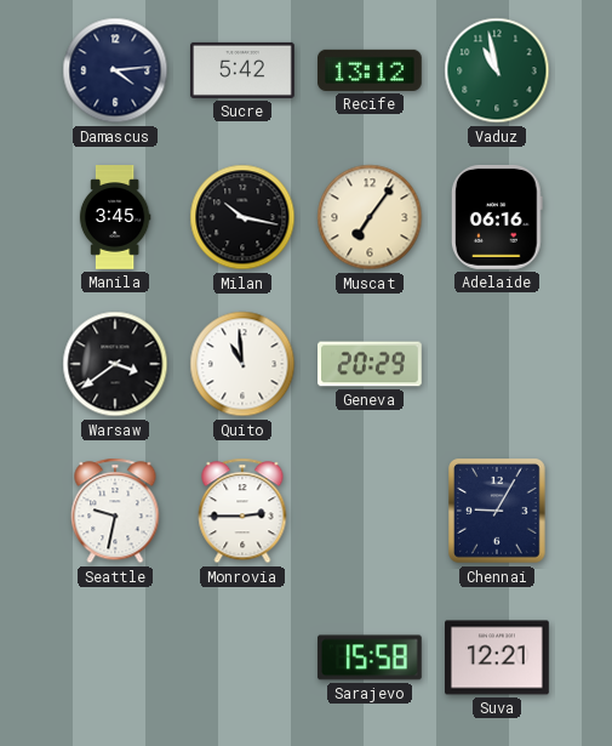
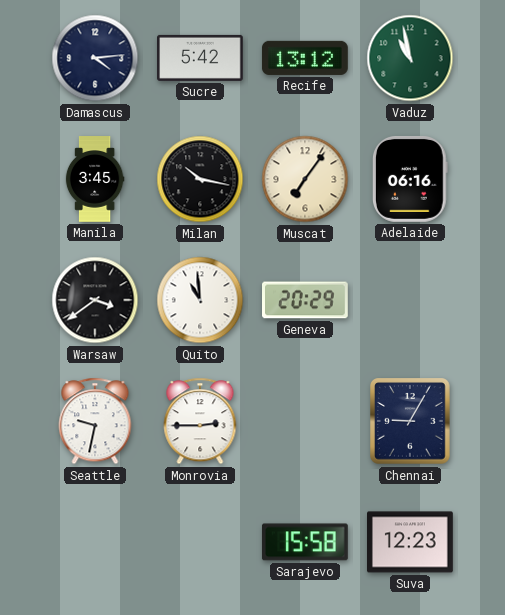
Suva: 12:21 -> 12:23
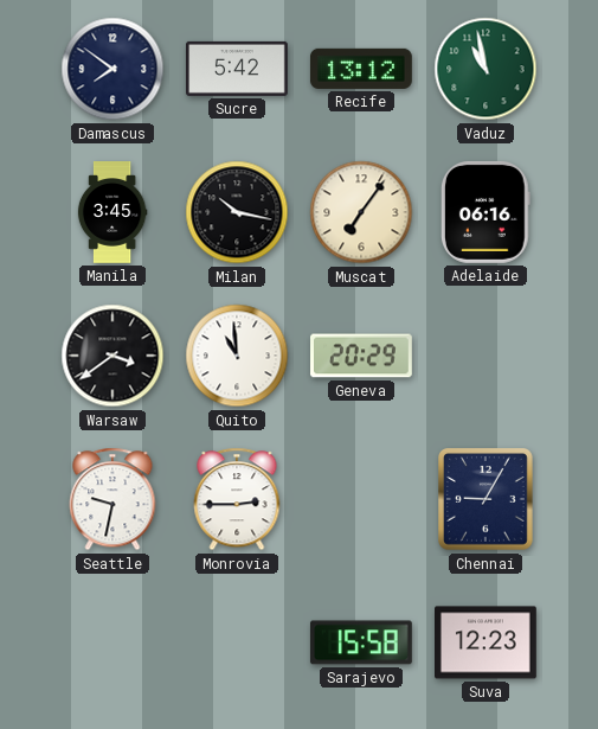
Damascus: 4:14 -> 7:51
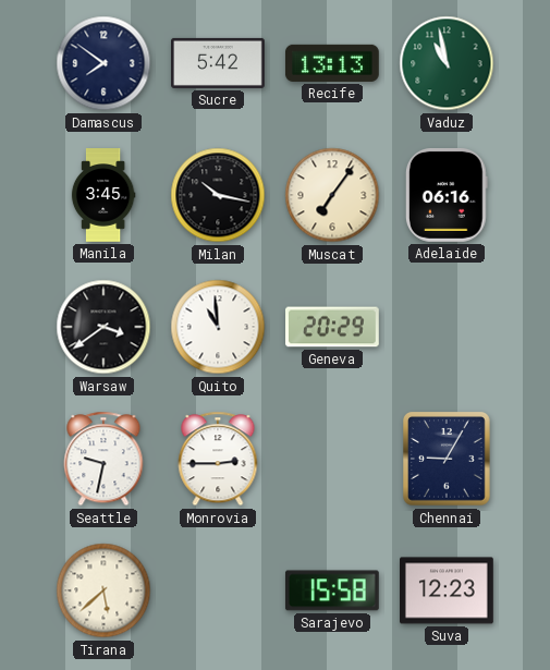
Recife: 13:12 -> 13:13
Tirana: none -> 5:38
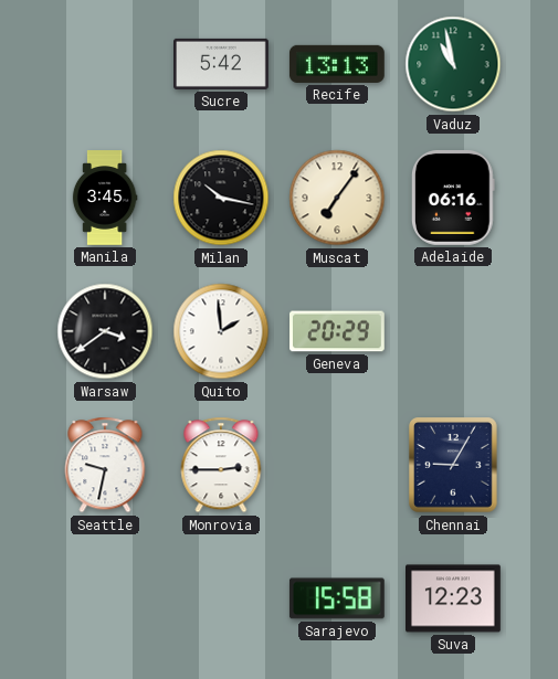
Damascus: 7:51 -> none
Quito: 10:59 -> 1:59
Tirana: 5:38 -> none
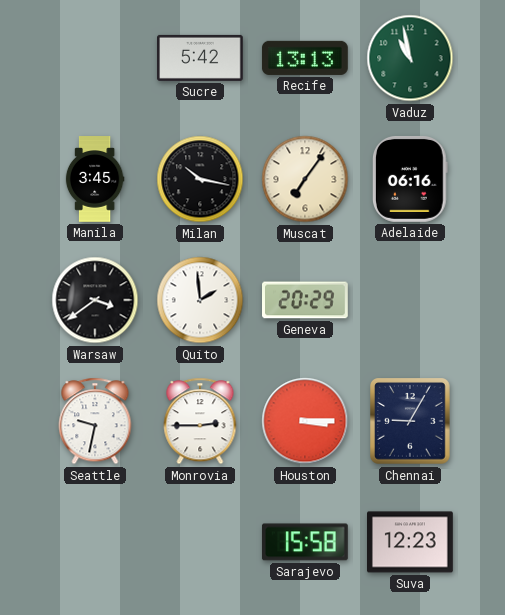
Houston: none -> 3:15
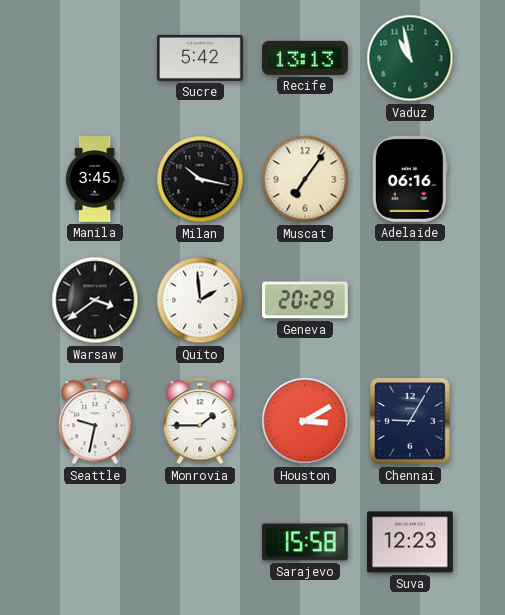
Monrovia: 2:45 -> 1:45
Houston: 3:15 -> 3:10
